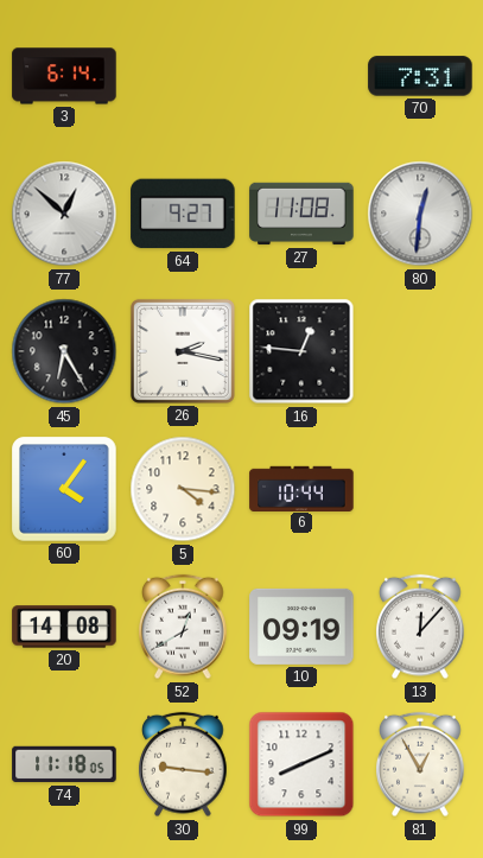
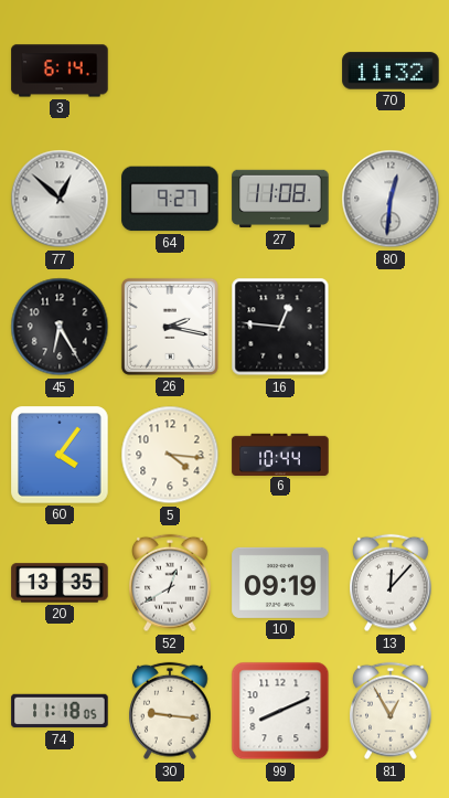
70: 7:31 -> 11:32
20: 14:08 -> 13:35
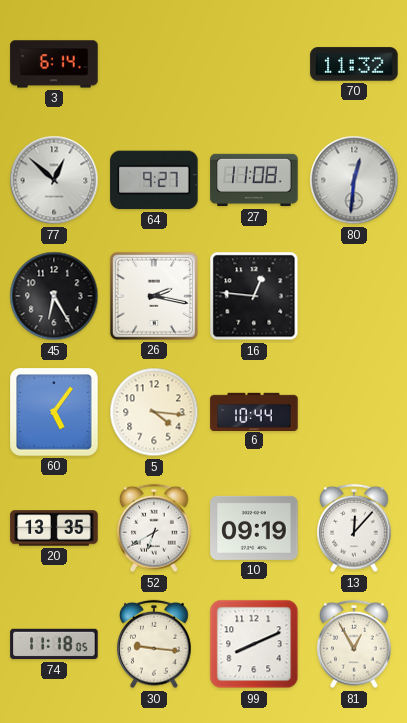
60: 4:06 -> 5:06
52: 12:40 -> 6:40
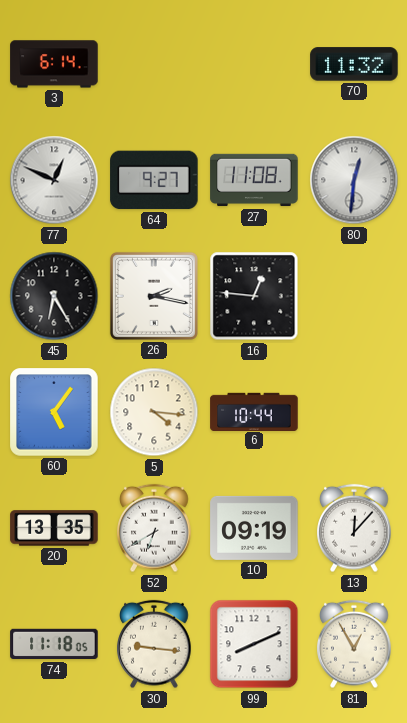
77: 12:52 -> 12:49
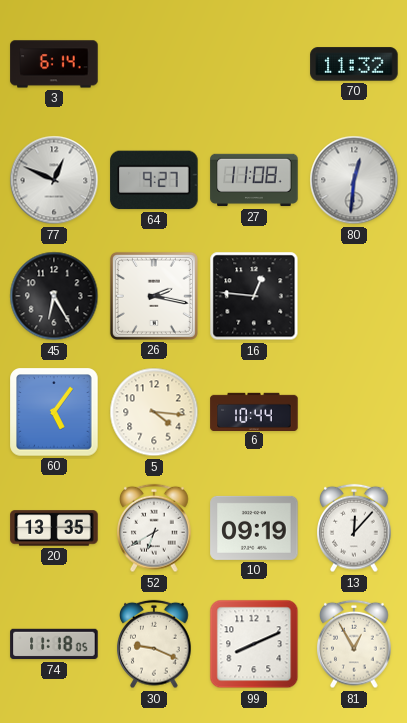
30: 9:16 -> 9:19
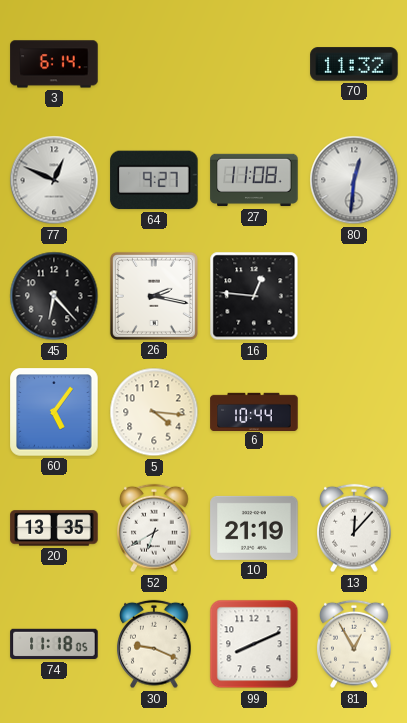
45: 6:25 -> 6:23
10: 09:19 -> 21:19
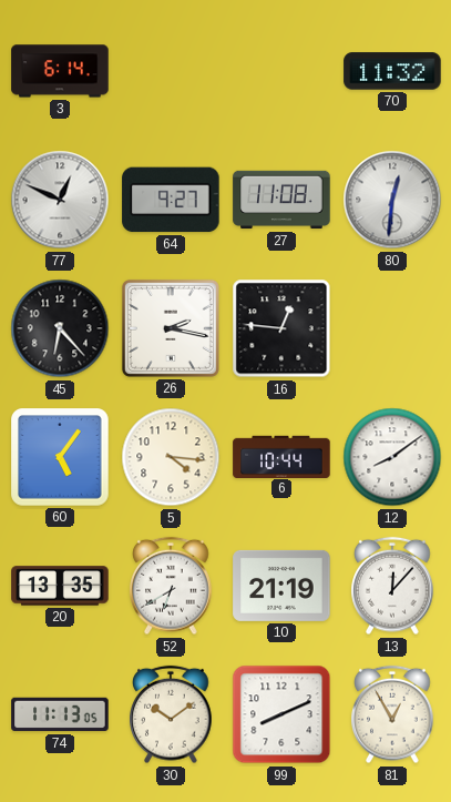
12: none -> 8:09
74: 11:18 -> 11:13
30: 9:19 -> 10:09
